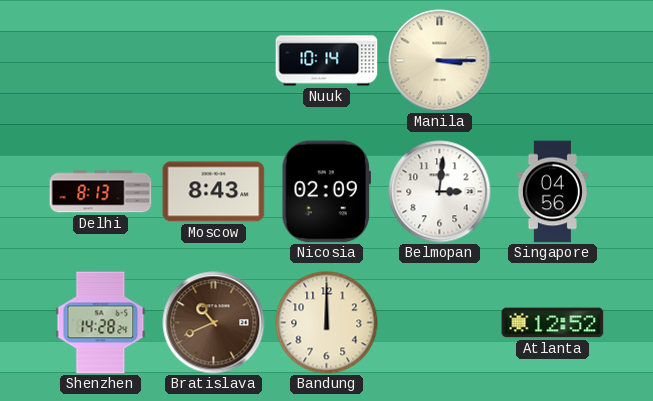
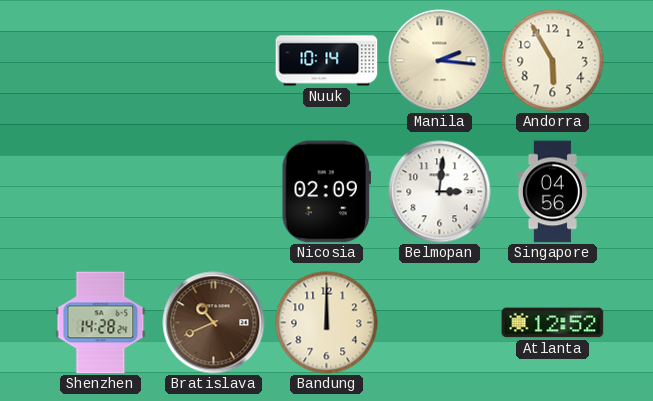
Manila: 3:15 -> 2:16
Andorra: none -> 5:55
Delhi: 8:13 -> none
Moscow: 8:43 -> none
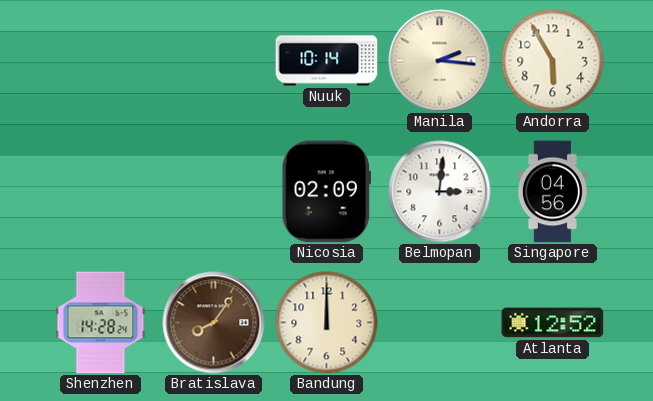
Bratislava: 10:41 -> 8:06
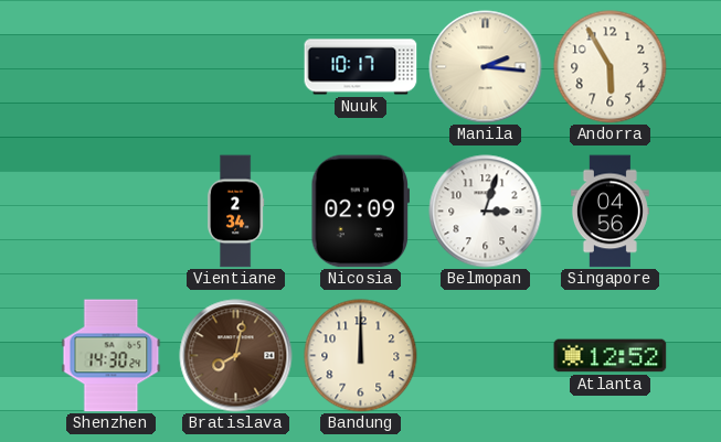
Nuuk: 10:14 -> 10:17
Vientiane: none -> 2:34
Belmopan: 3:01 -> 3:03
Shenzhen: 14:28 -> 14:30
Bratislava: 8:06 -> 8:02
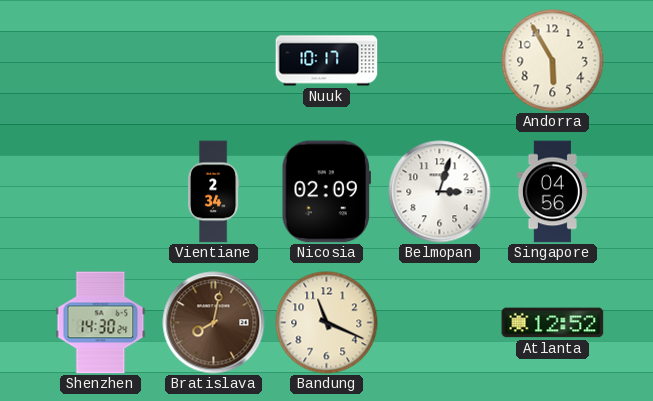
Manila: 2:16 -> none
Bandung: 12:00 -> 11:19
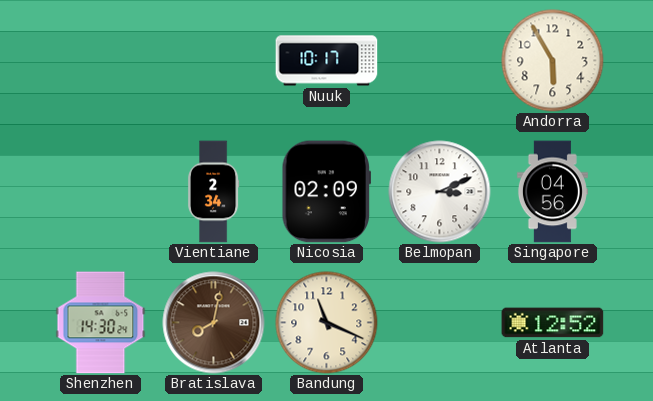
Belmopan: 3:03 -> 3:11
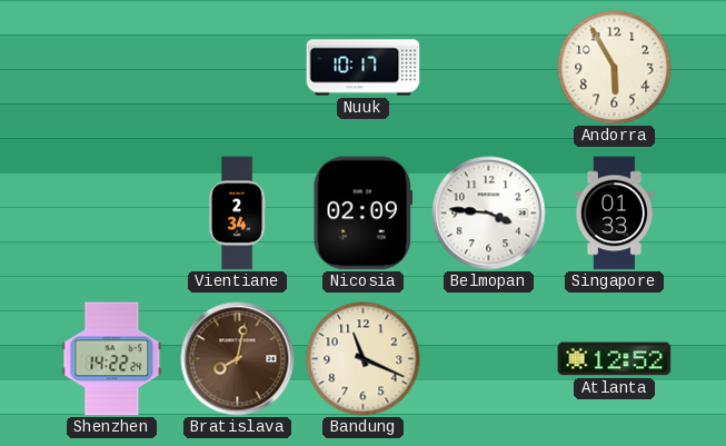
Belmopan: 3:11 -> 3:46
Singapore: 04:56 -> 01:33
Shenzhen: 14:30 -> 14:22
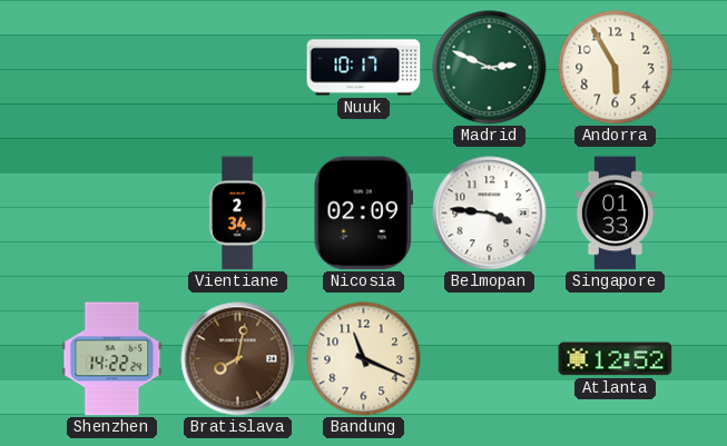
Madrid: none -> 2:49
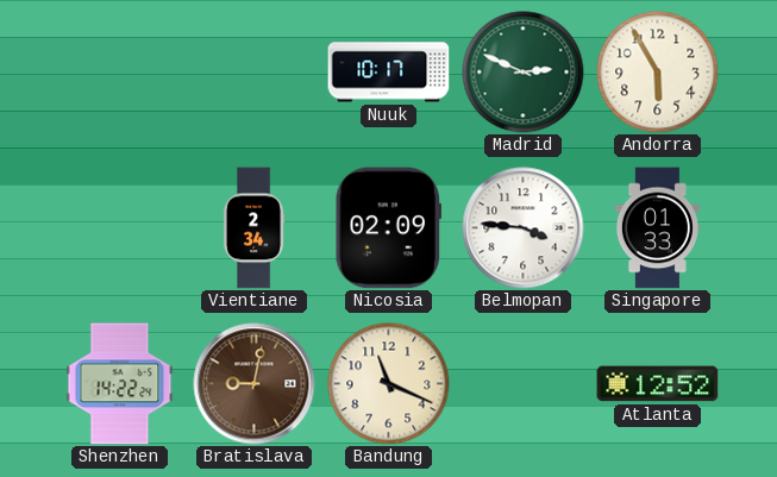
Bratislava: 8:02 -> 9:02
